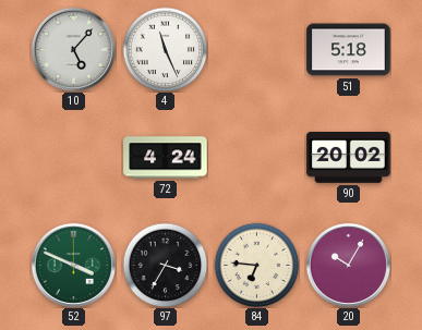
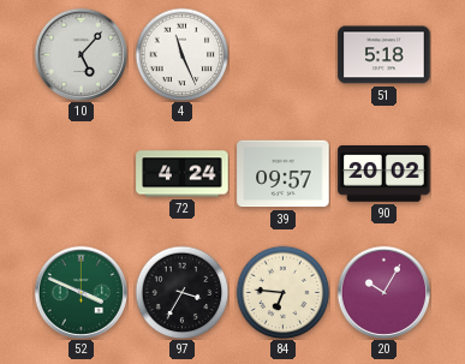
39: none -> 09:57
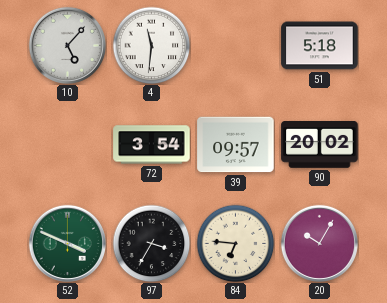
4: 11:26 -> 11:31
72: 4:24 -> 3:54
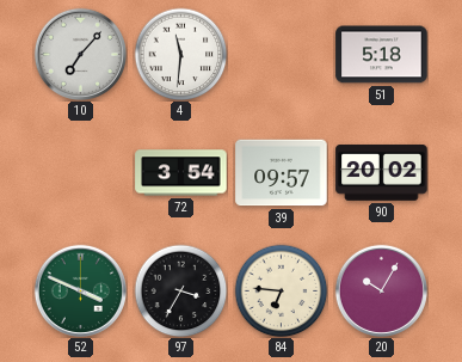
10: 5:07 -> 7:07
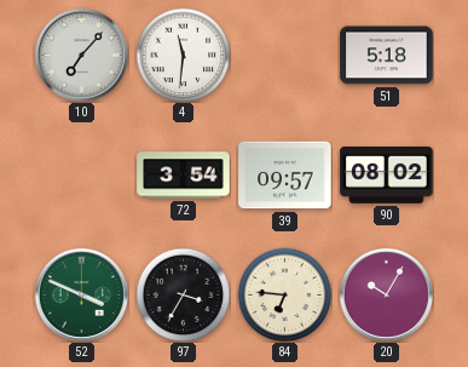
90: 20:02 -> 08:02
